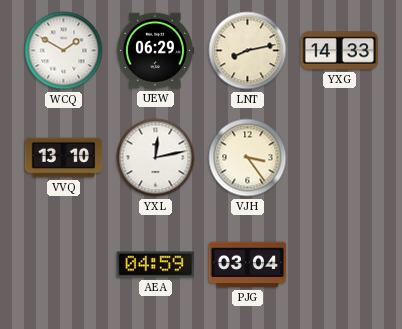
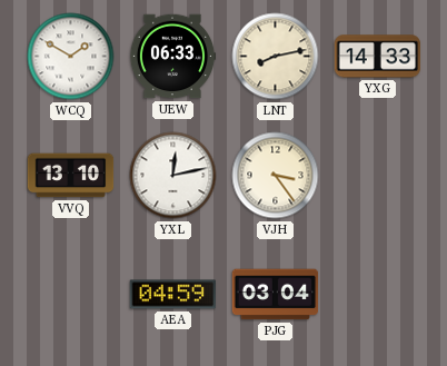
UEW: 06:29 -> 06:33
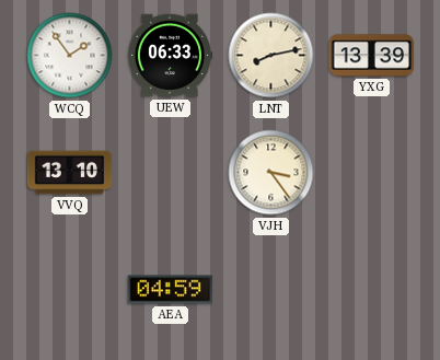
WCQ: 1:50 -> 1:54
YXG: 14:33 -> 13:39
YXL: 12:13 -> none
PJG: 03:04 -> none
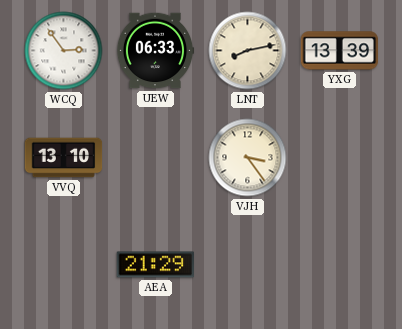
WCQ: 1:54 -> 2:54
AEA: 04:59 -> 21:29
